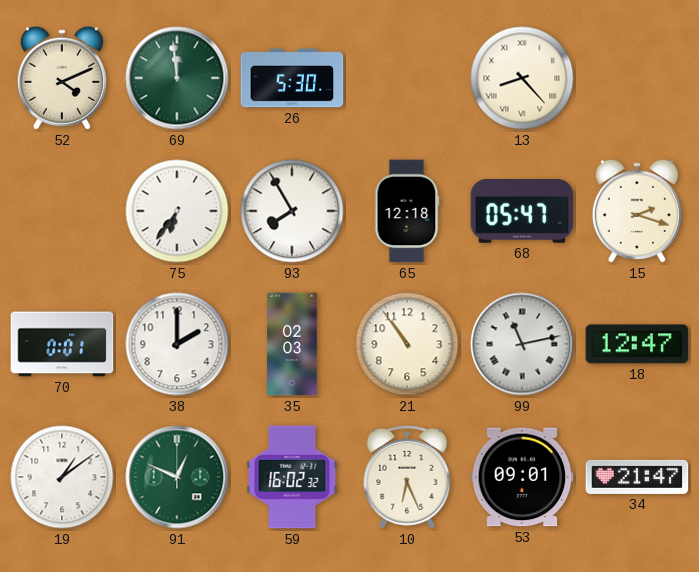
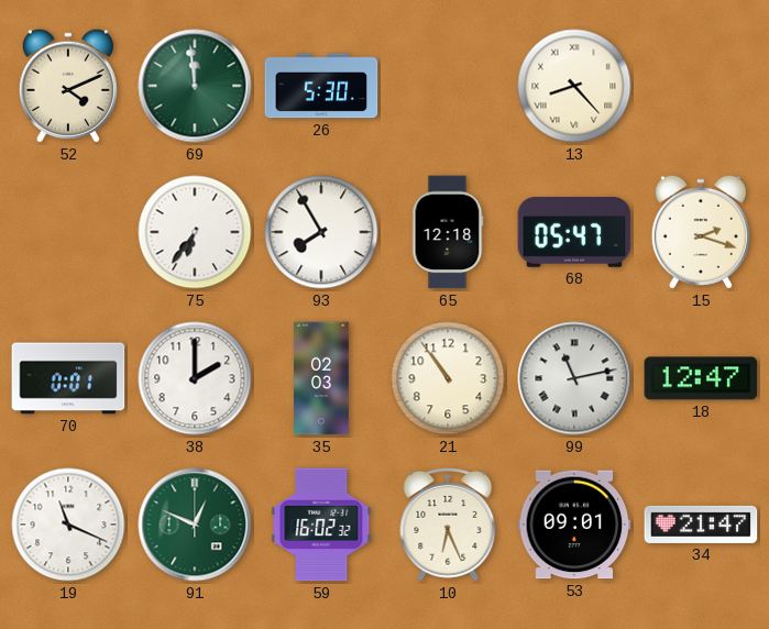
19: 1:09 -> 11:19
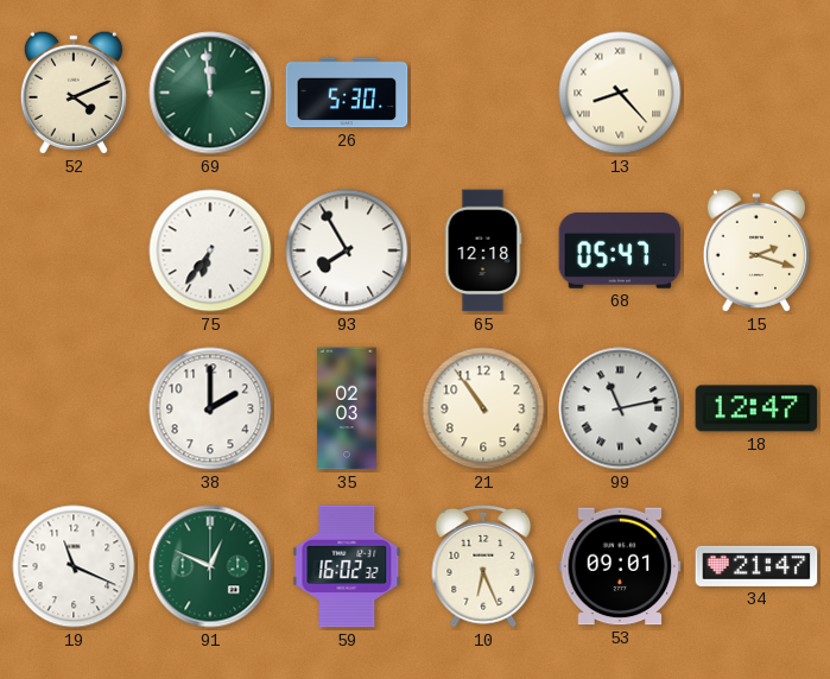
70: 0:01 -> none
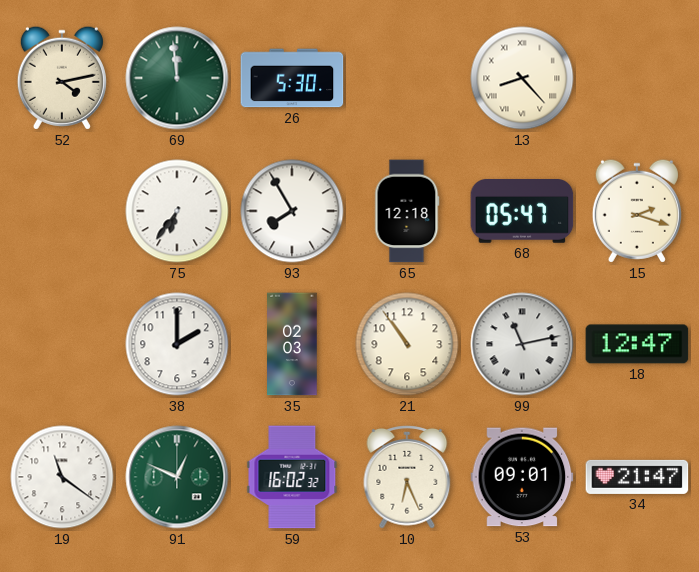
52: 4:11 -> 4:13
19: 11:19 -> 11:21
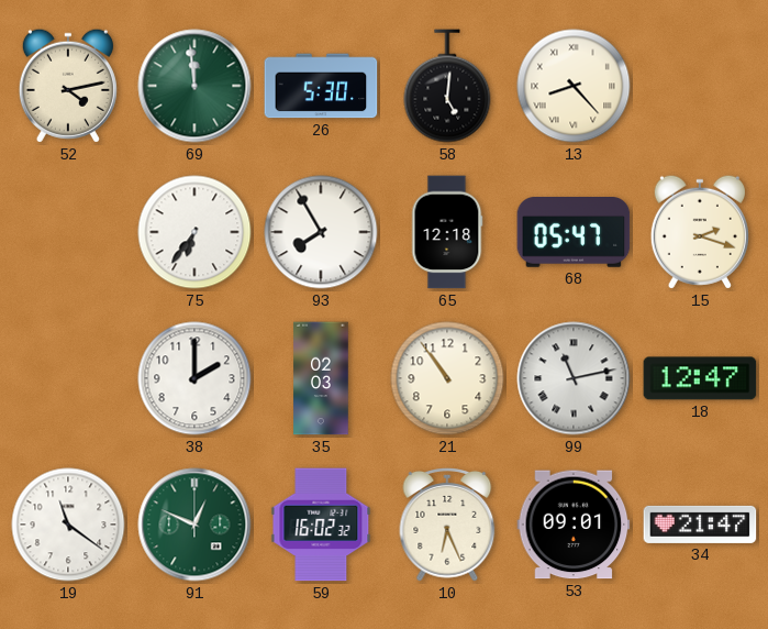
58: none -> 5:01
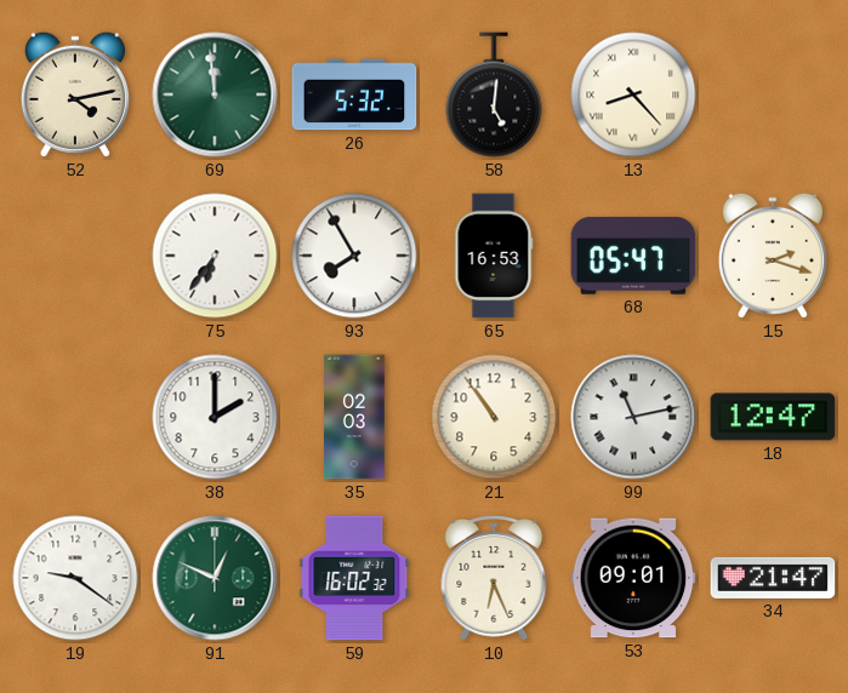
26: 5:30 -> 5:32
65: 12:18 -> 16:53
19: 11:21 -> 9:21
